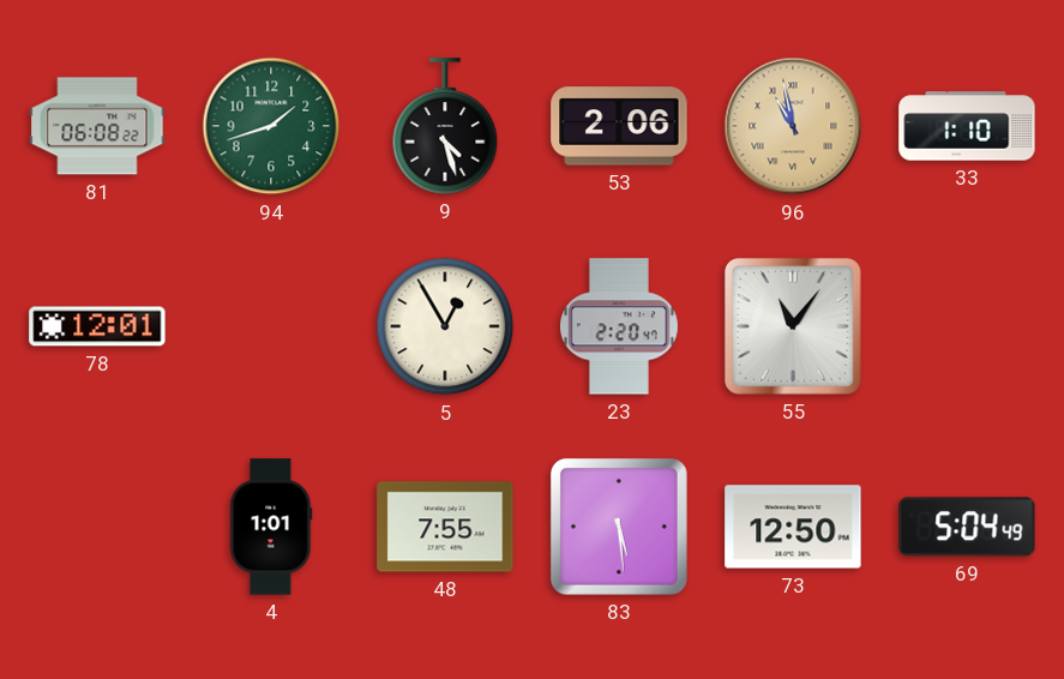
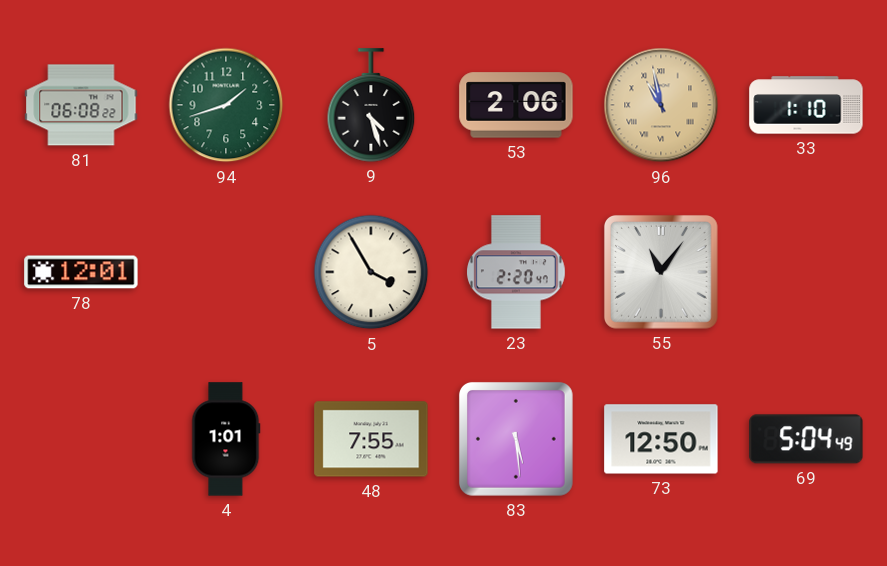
5: 12:55 -> 3:55
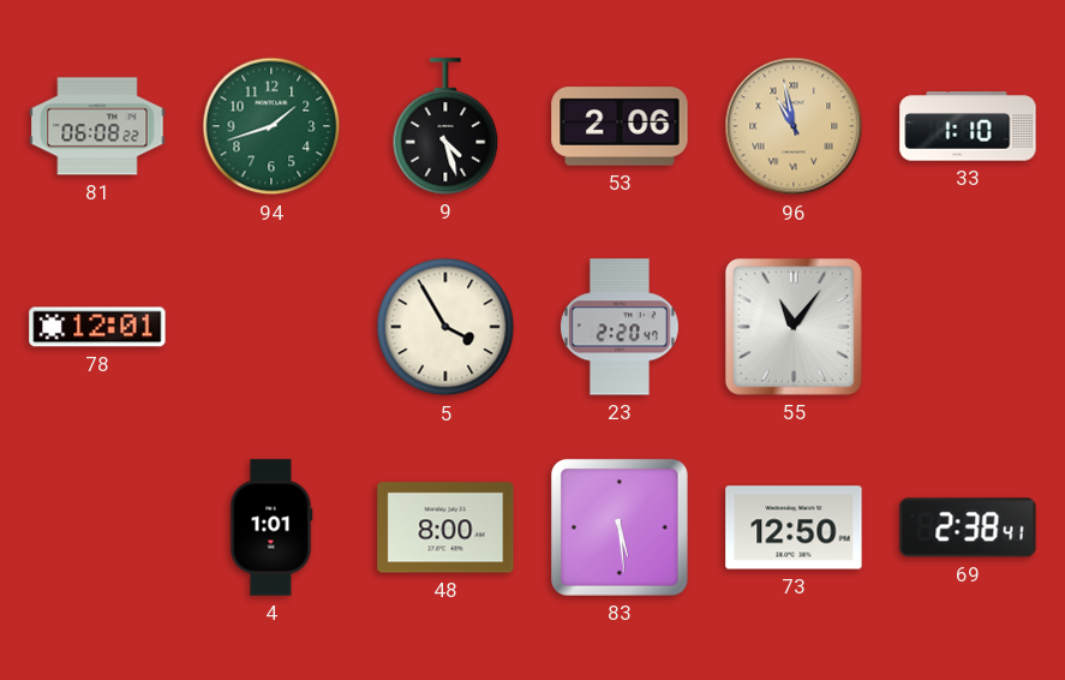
48: 7:55 -> 8:00
69: 5:04 -> 2:38
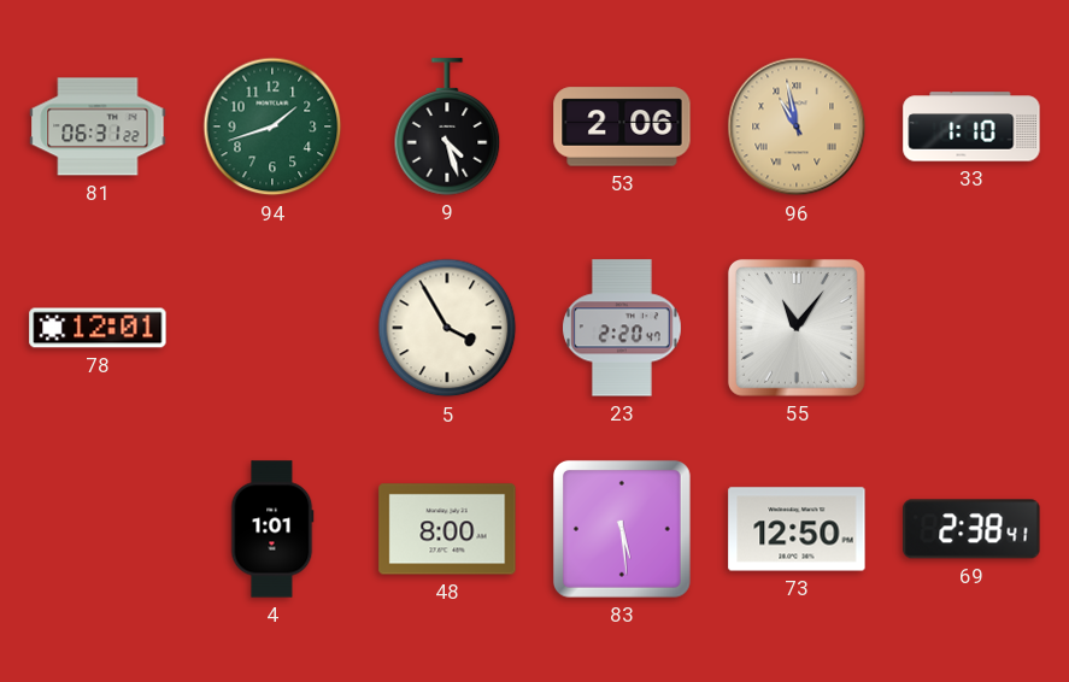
81: 06:08 -> 06:31
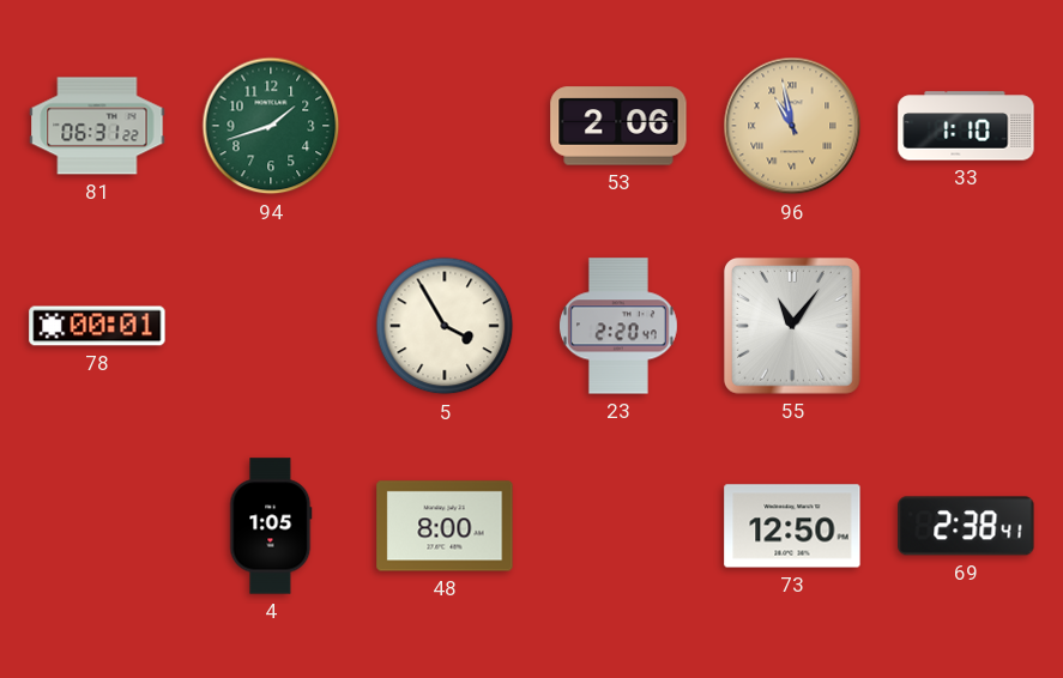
9: 4:27 -> none
78: 12:01 -> 00:01
4: 1:01 -> 1:05
83: 5:29 -> none
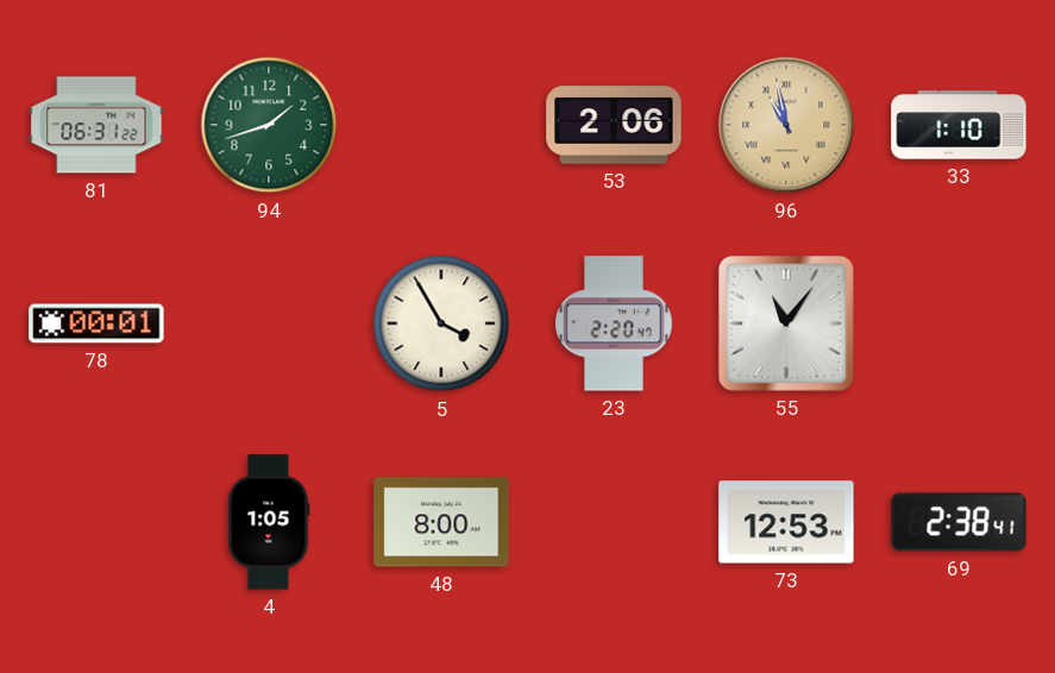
73: 12:50 -> 12:53
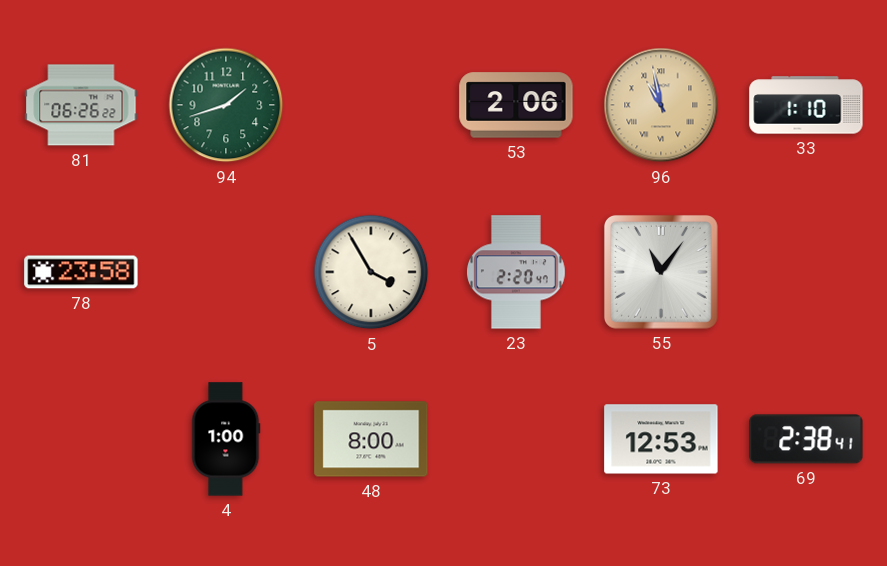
81: 06:31 -> 06:26
78: 00:01 -> 23:58
4: 1:05 -> 1:00
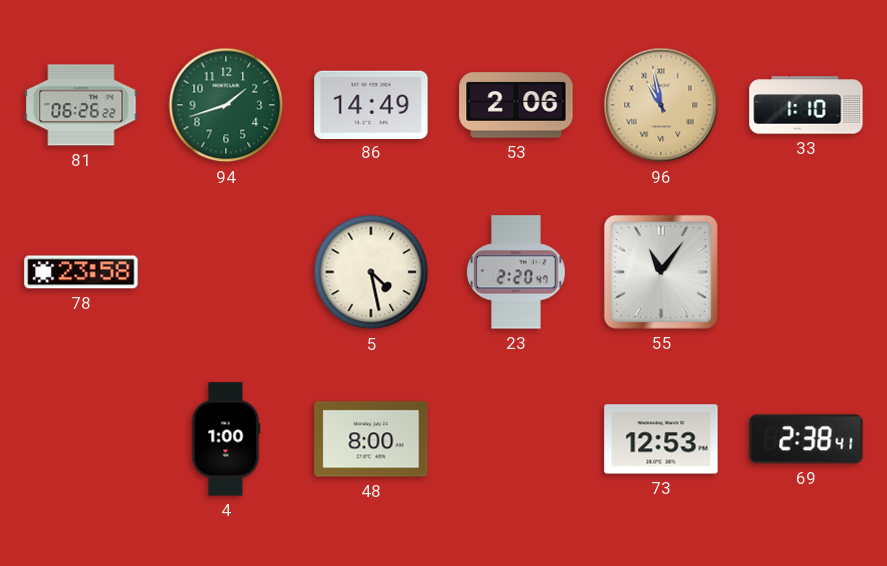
86: none -> 14:49
5: 3:55 -> 4:28
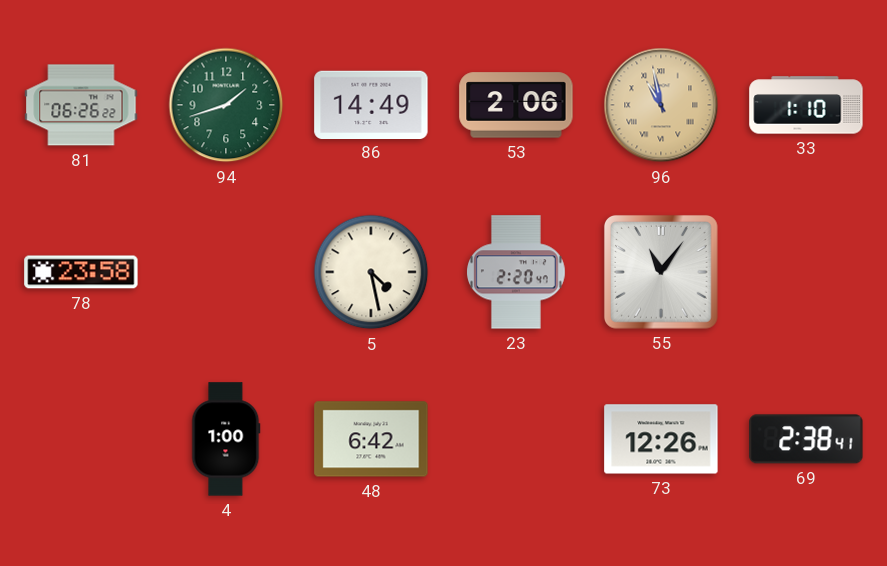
48: 8:00 -> 6:42
73: 12:53 -> 12:26
